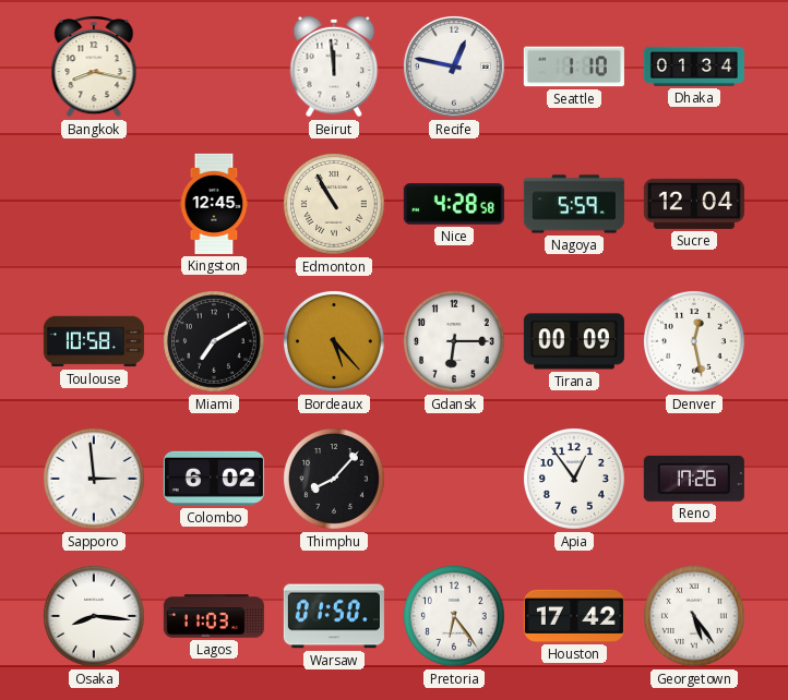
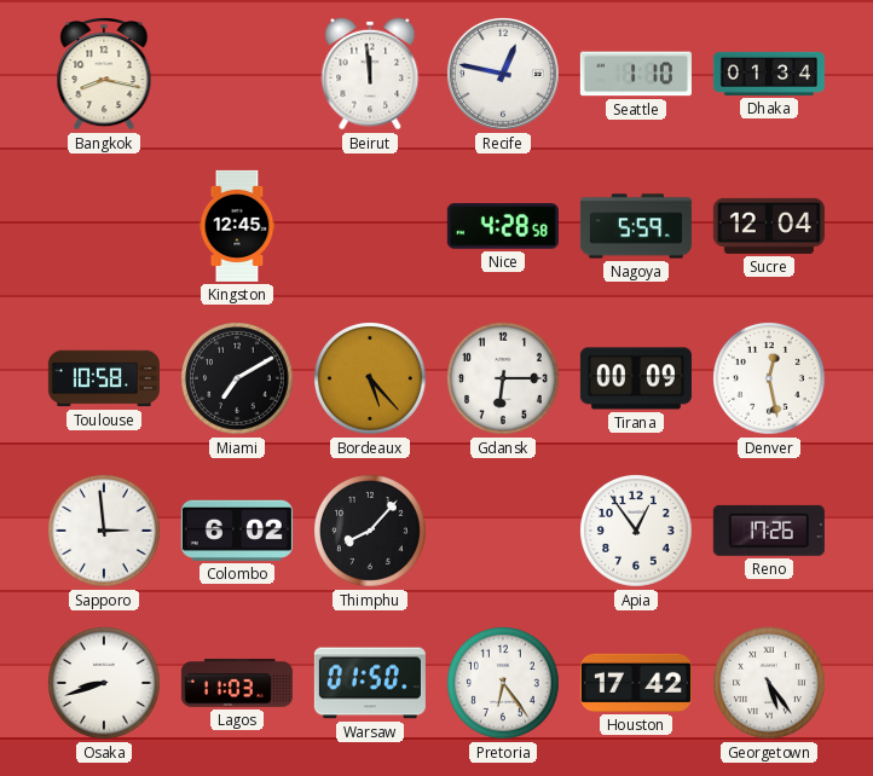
Edmonton: 10:55 -> none
Osaka: 8:16 -> 8:42
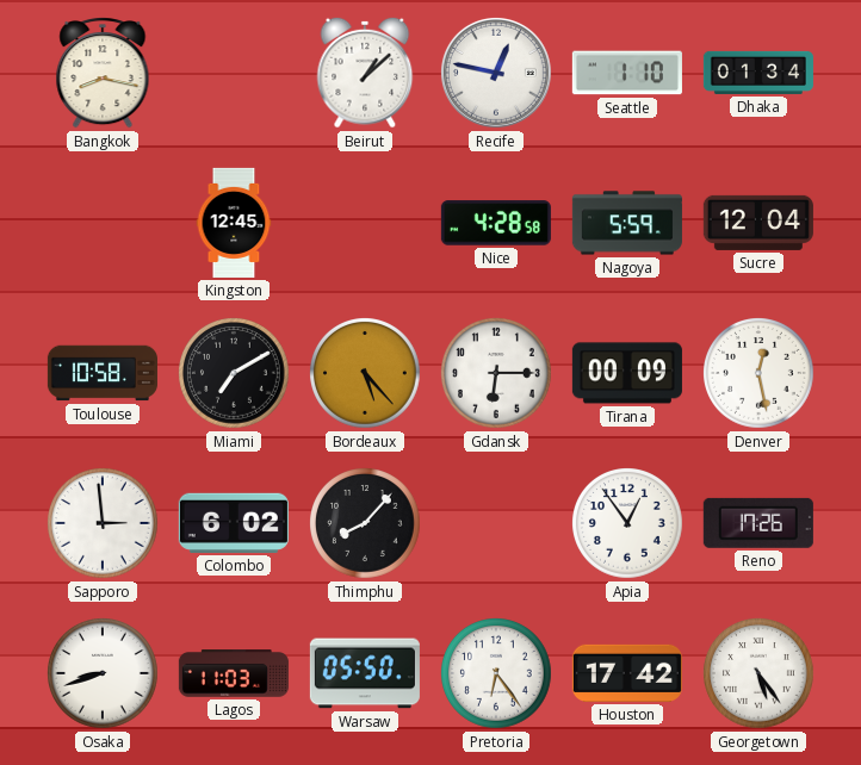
Beirut: 11:59 -> 1:08
Warsaw: 01:50 -> 05:50
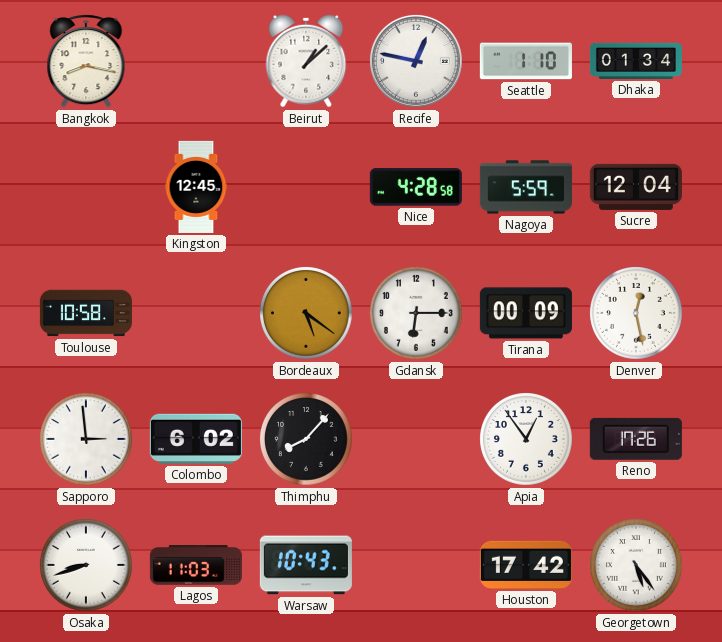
Miami: 7:10 -> none
Bordeaux: 5:23 -> 5:21
Warsaw: 05:50 -> 10:43
Pretoria: 6:24 -> none
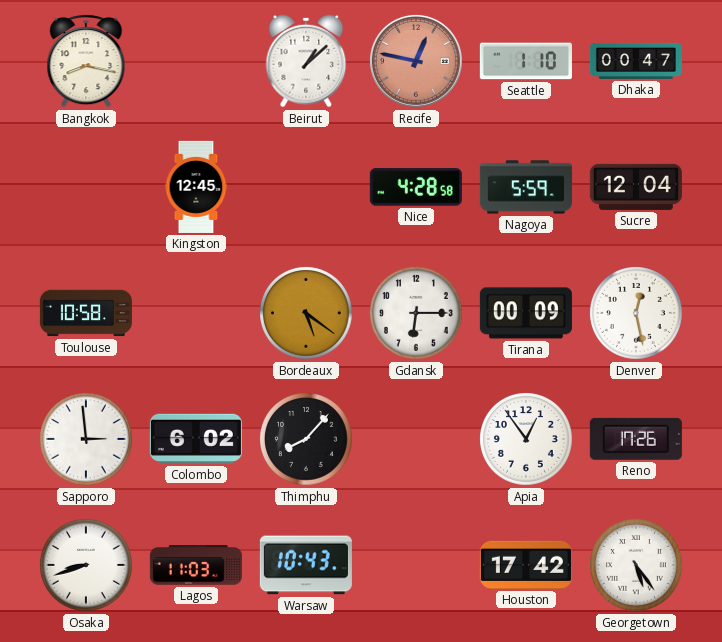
Recife dial: white -> salmon
Dhaka: 01:34 -> 00:47
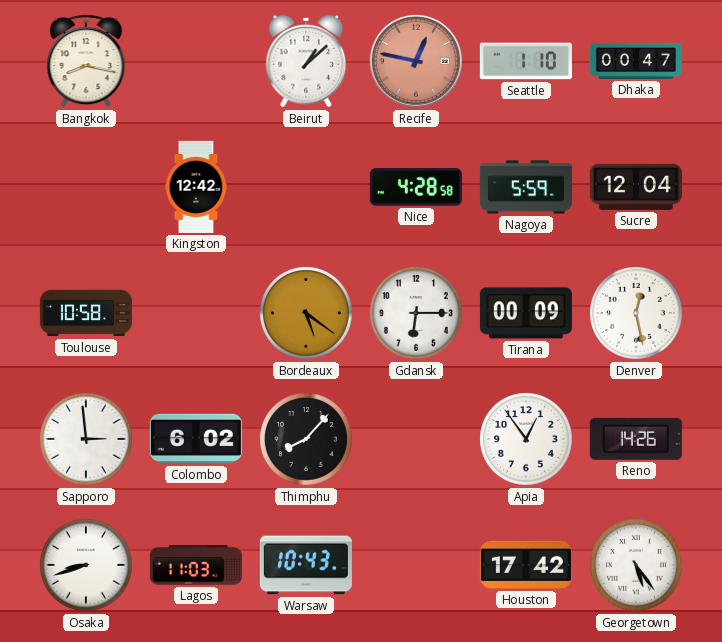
Kingston: 12:45 -> 12:42
Reno: 17:26 -> 14:26
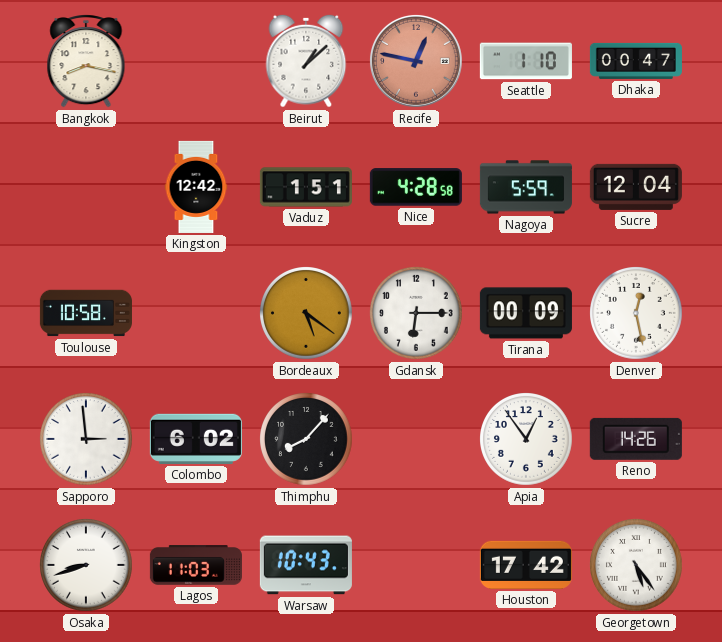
Vaduz: none -> 1:51
